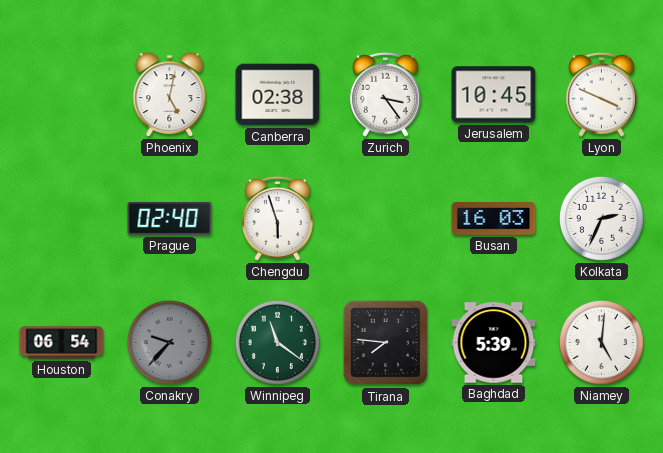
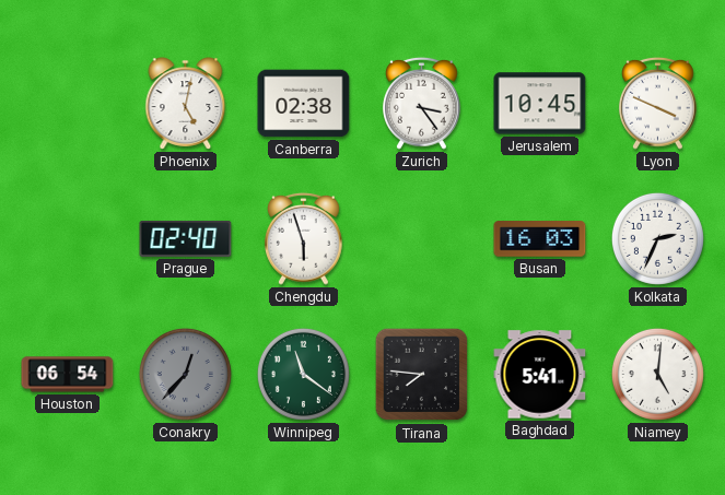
Conakry: 9:37 -> 12:37
Baghdad: 5:39 -> 5:41
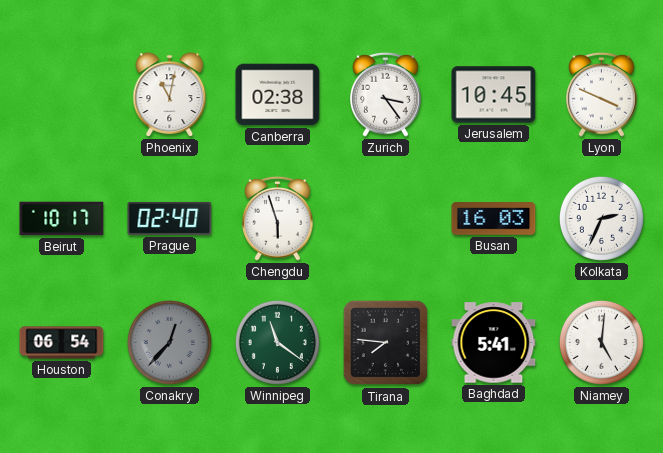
Phoenix: 5:02 -> 11:02
Beirut: none -> 10:17
